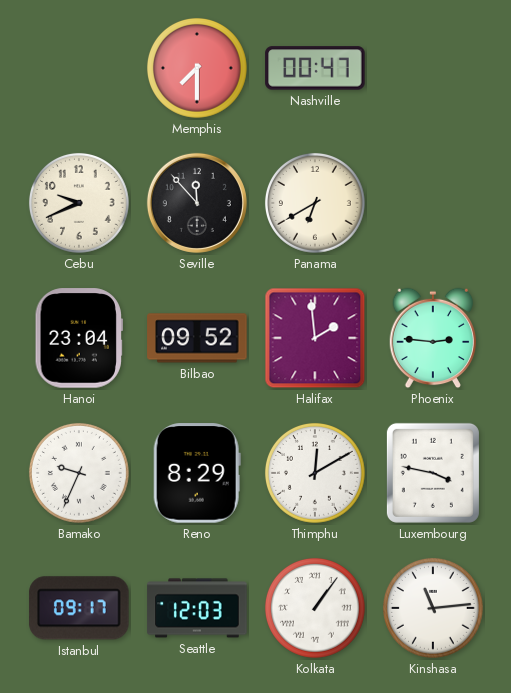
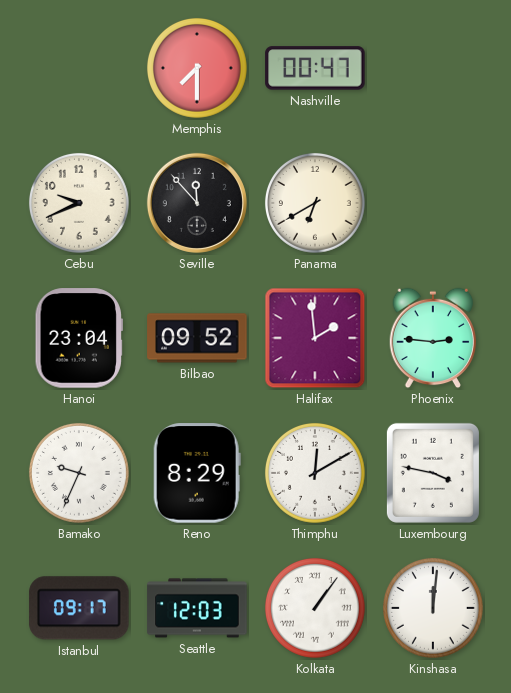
Kinshasa: 11:14 -> 12:01
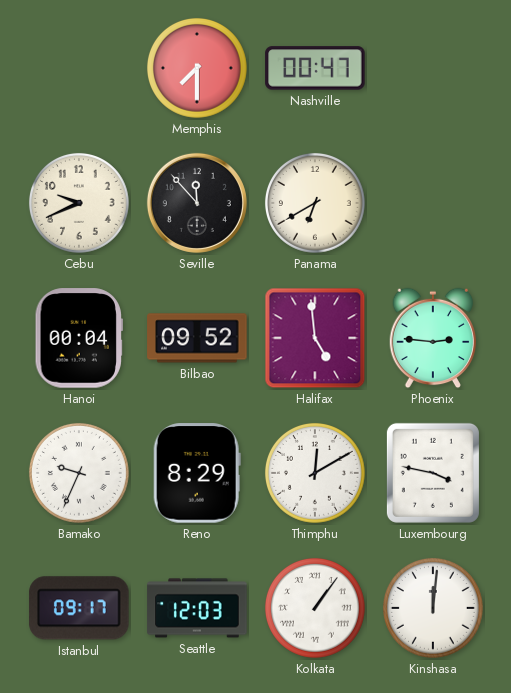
Hanoi: 23:04 -> 00:04
Halifax: 1:59 -> 4:59
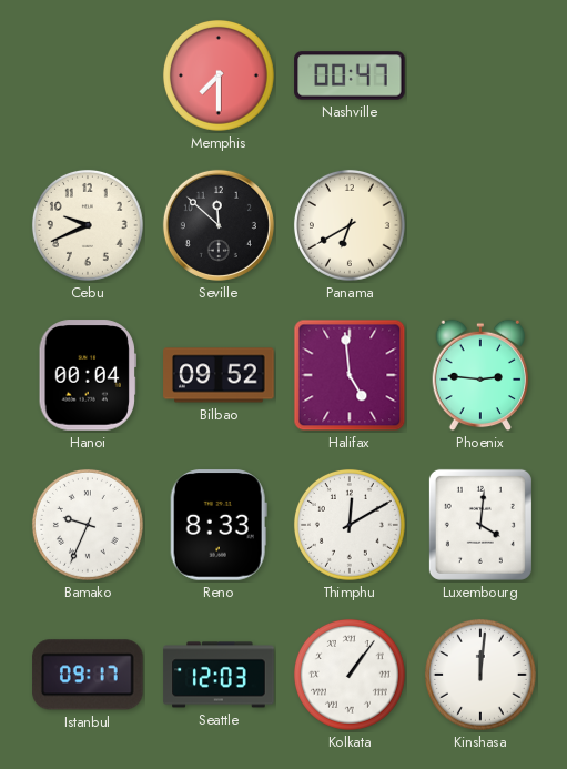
Seville: 11:53 -> 11:52
Reno: 8:29 -> 8:33
Luxembourg: 3:47 -> 4:01
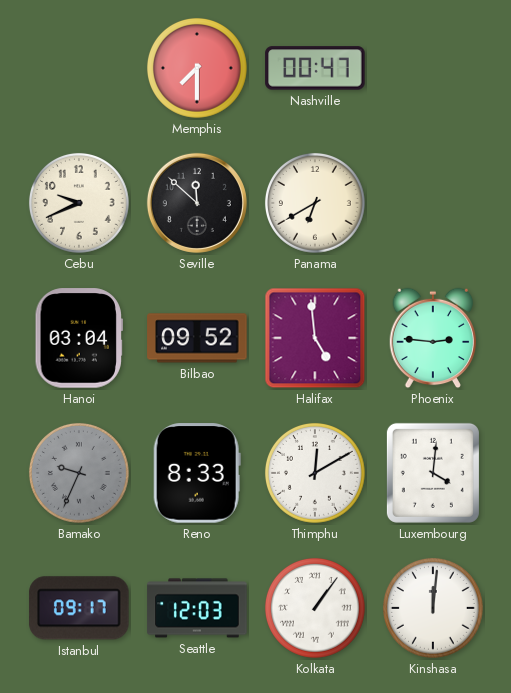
Hanoi: 00:04 -> 03:04
Bamako dial: white -> grey
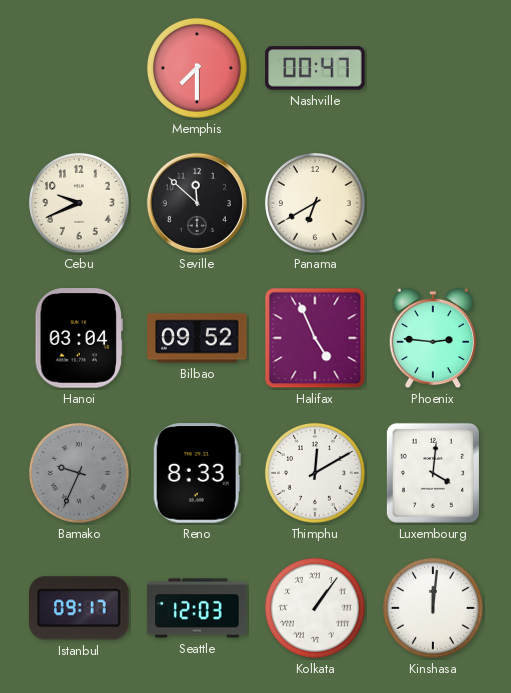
Halifax: 4:59 -> 4:56
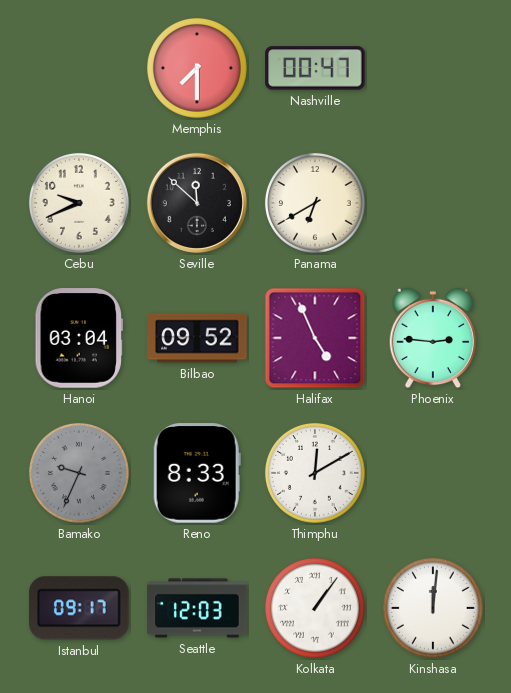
Luxembourg: 4:01 -> none
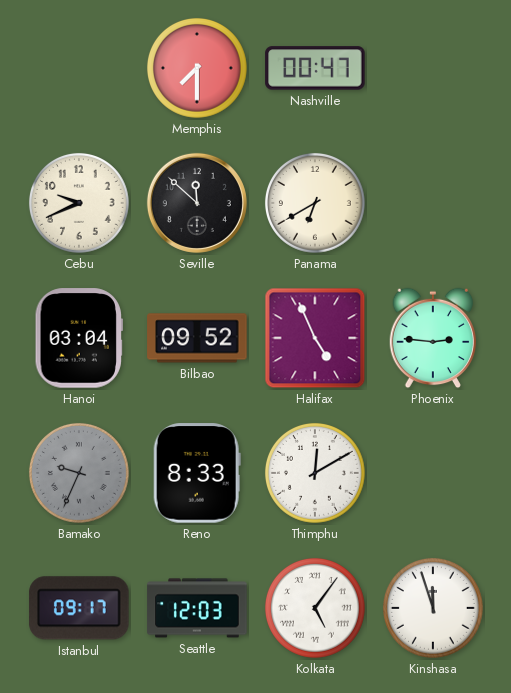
Kolkata: 1:06 -> 5:06
Kinshasa: 12:01 -> 11:57
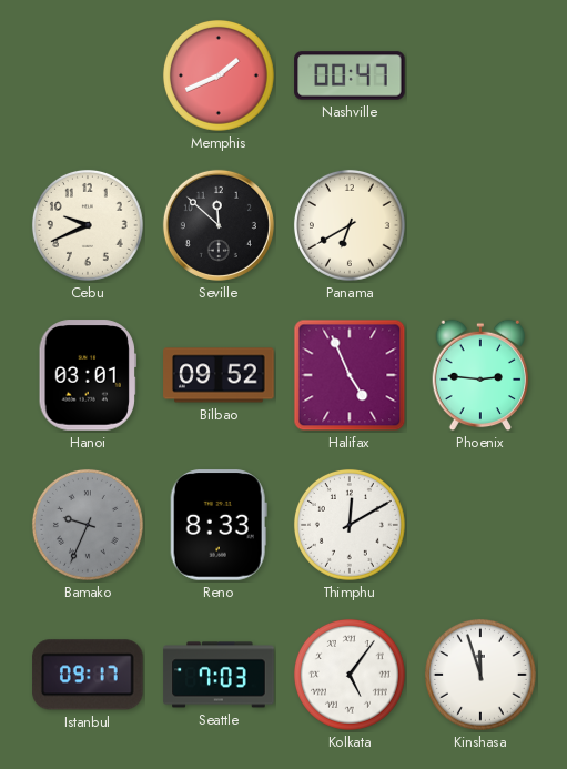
Memphis: 7:30 -> 1:41
Hanoi: 03:04 -> 03:01
Seattle: 12:03 -> 7:03
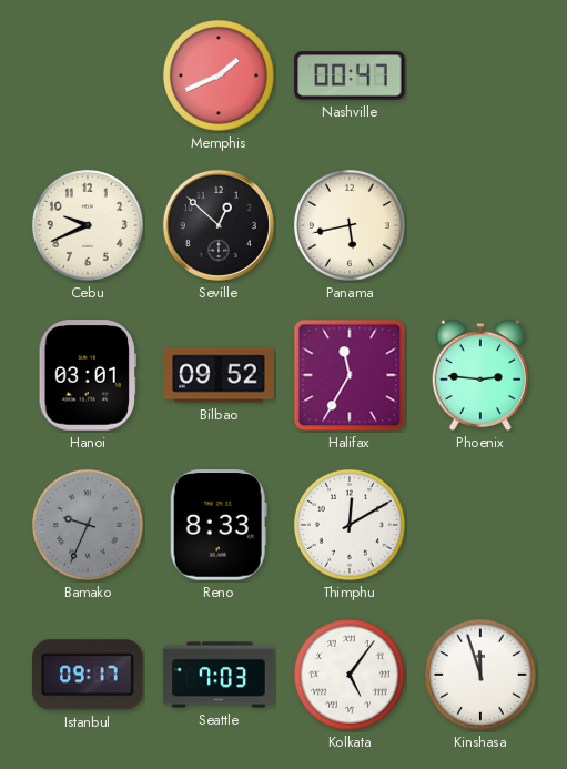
Seville: 11:52 -> 12:52
Panama: 6:40 -> 5:43
Halifax: 4:56 -> 11:35
